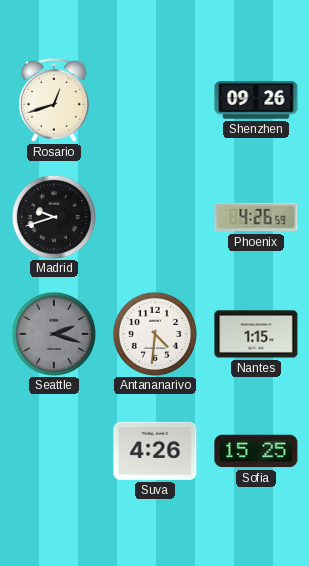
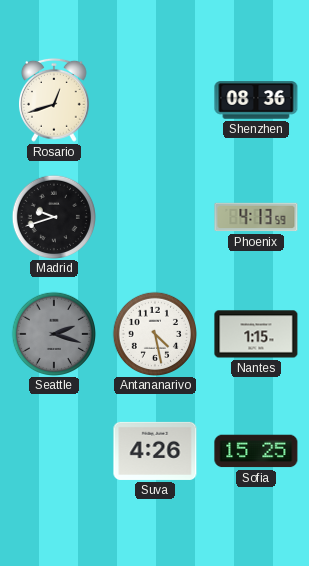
Shenzhen: 09:26 -> 08:36
Phoenix: 4:26 -> 4:13
Antananarivo: 4:31 -> 4:28
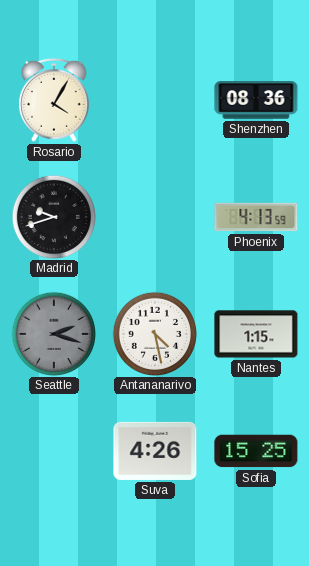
Rosario: 12:42 -> 4:05
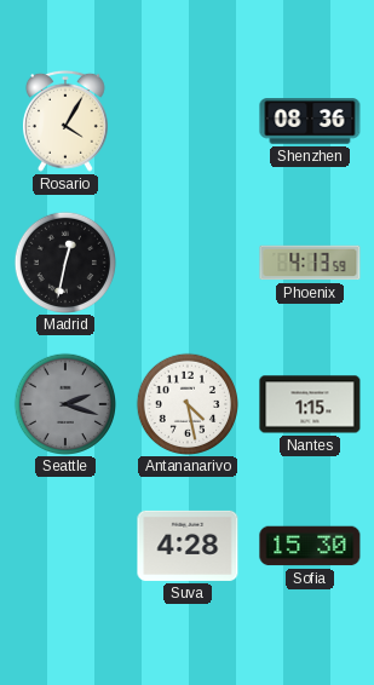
Madrid: 9:42 -> 12:32
Suva: 4:26 -> 4:28
Sofia: 15:25 -> 15:30
